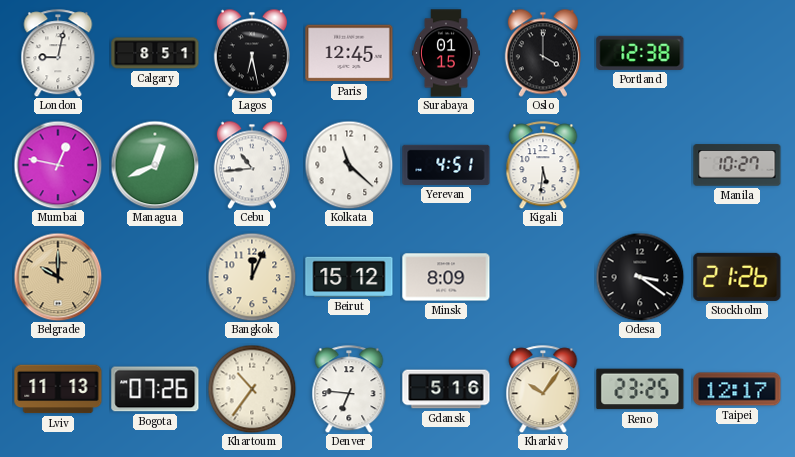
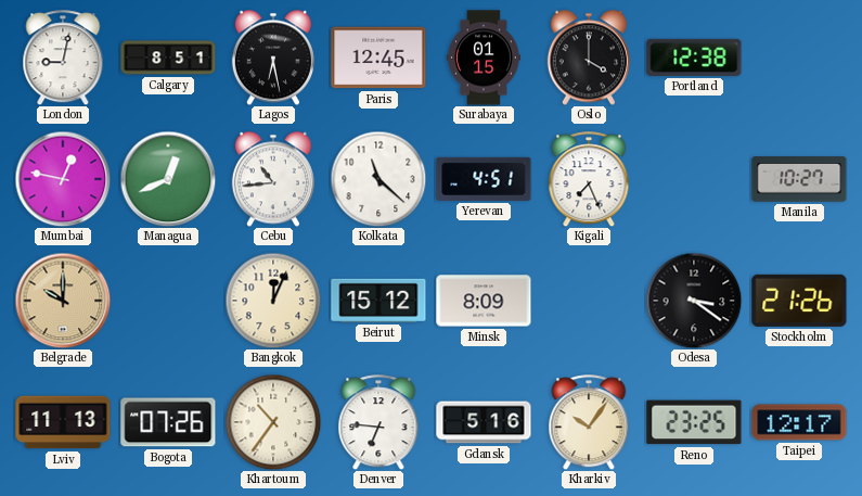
Kigali: 5:31 -> 7:26
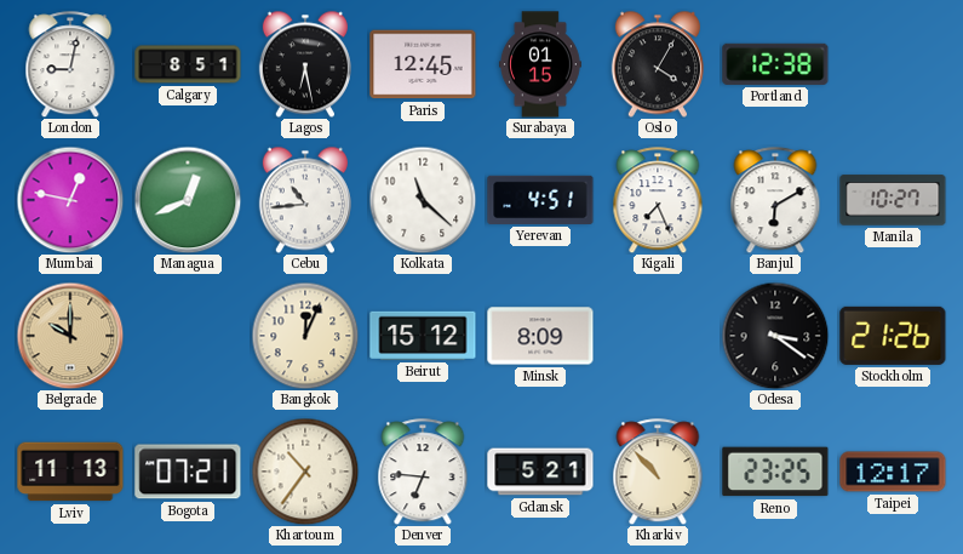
Oslo: 4:00 -> 4:05
Banjul: none -> 6:10
Bogota: 07:26 -> 07:21
Gdansk: 5:16 -> 5:21
Kharkiv: 10:06 -> 10:53
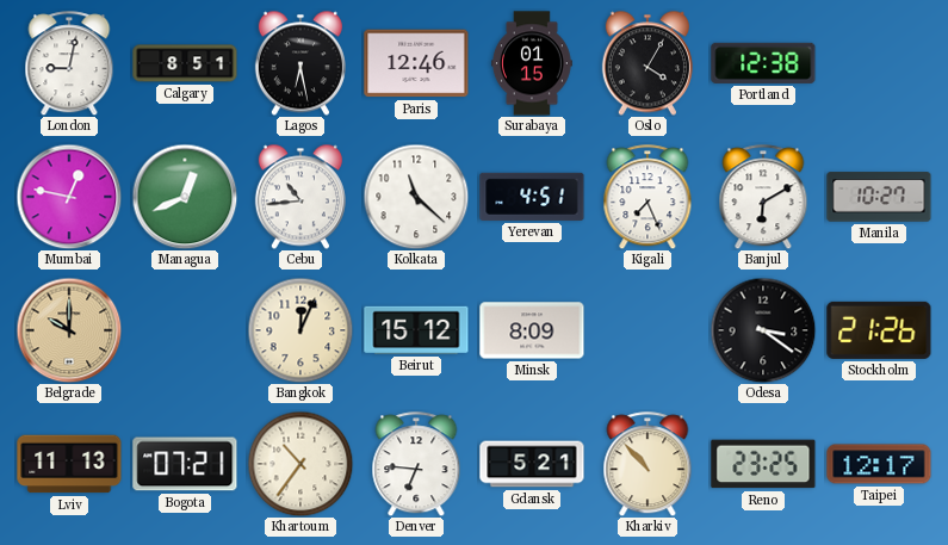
Paris: 12:45 -> 12:46
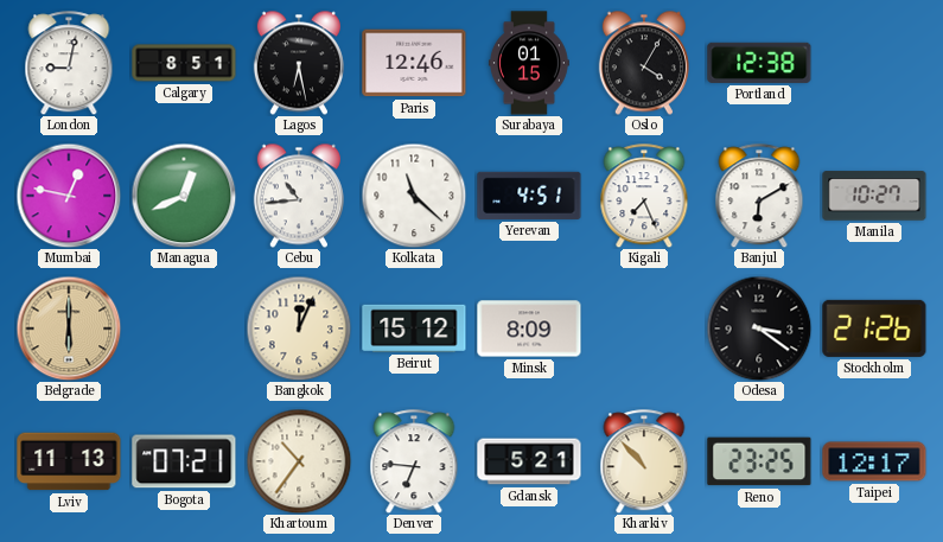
Belgrade: 10:00 -> 6:00
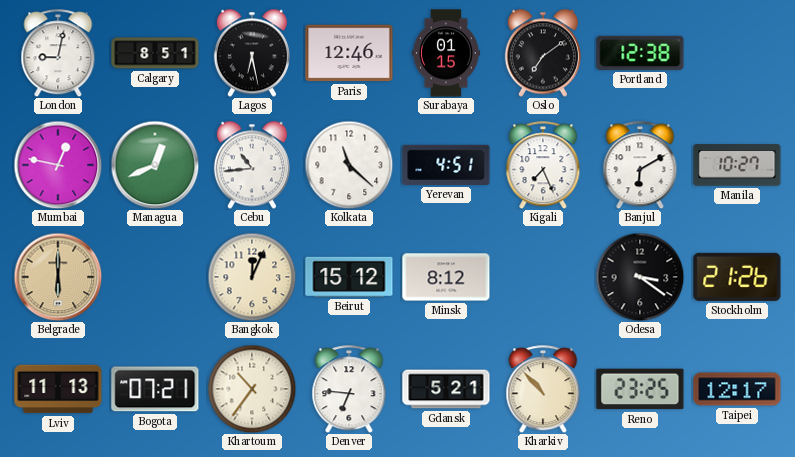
Oslo: 4:05 -> 7:09
Minsk: 8:09 -> 8:12
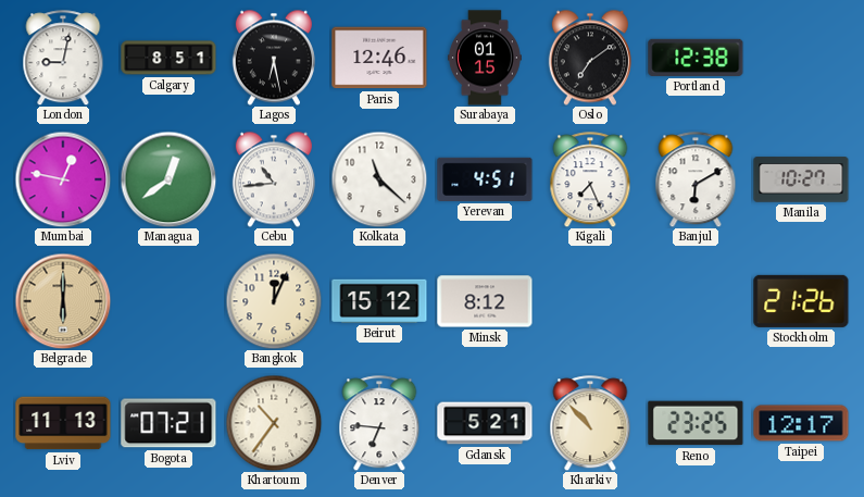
Managua: 12:41 -> 12:39
Odesa: 3:21 -> none
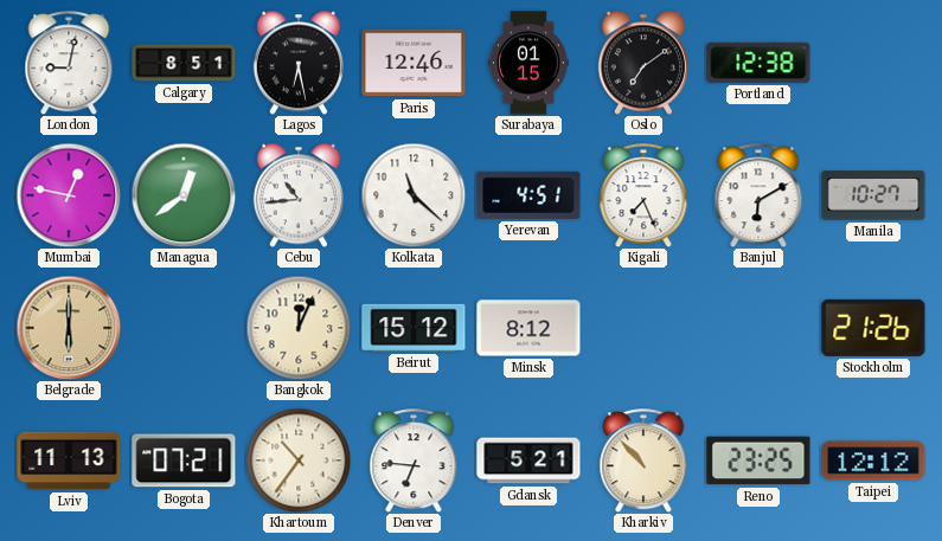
Taipei: 12:17 -> 12:12
